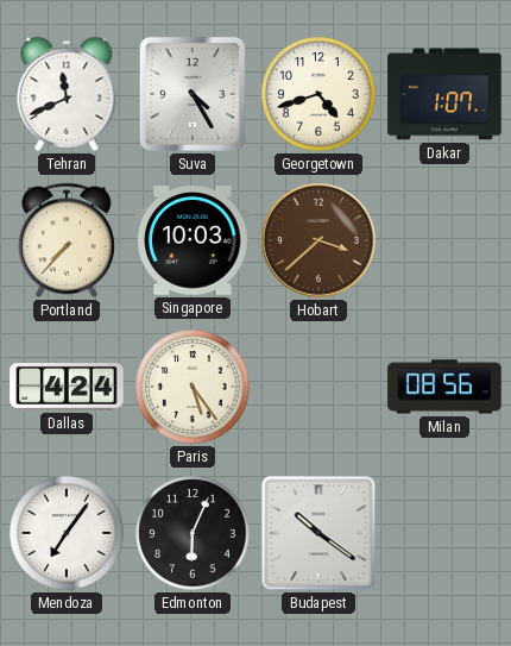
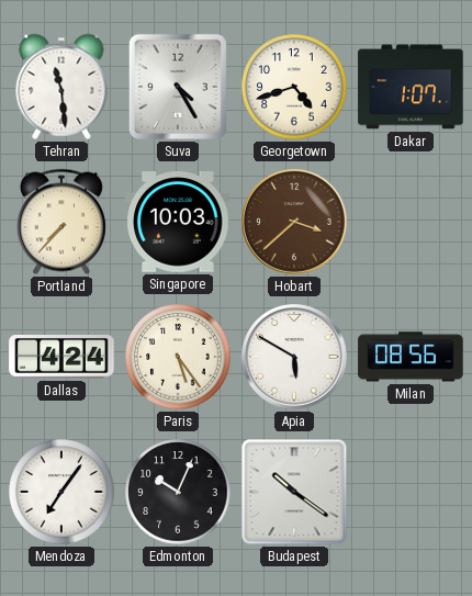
Tehran: 11:41 -> 11:29
Apia: none -> 5:50
Edmonton: 6:04 -> 10:04
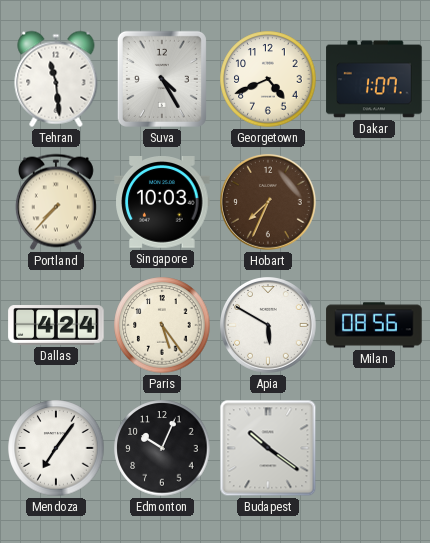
Georgetown: 4:42 -> 4:41
Hobart: 3:38 -> 7:34
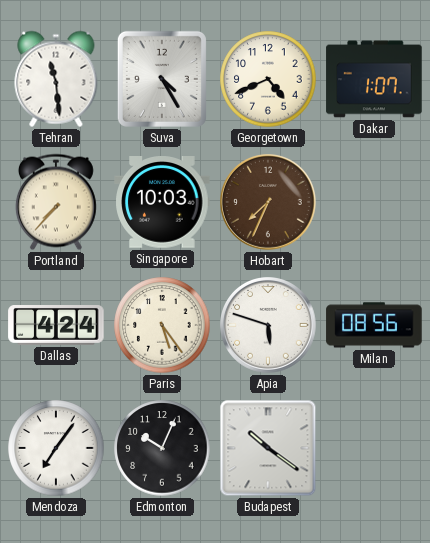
Apia: 5:50 -> 5:48
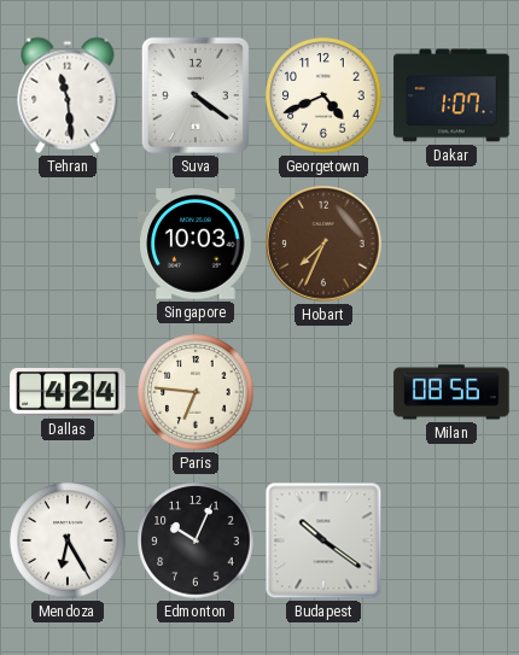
Suva: 4:25 -> 4:21
Portland: 7:37 -> none
Paris: 5:24 -> 6:46
Apia: 5:48 -> none
Mendoza: 7:06 -> 6:25
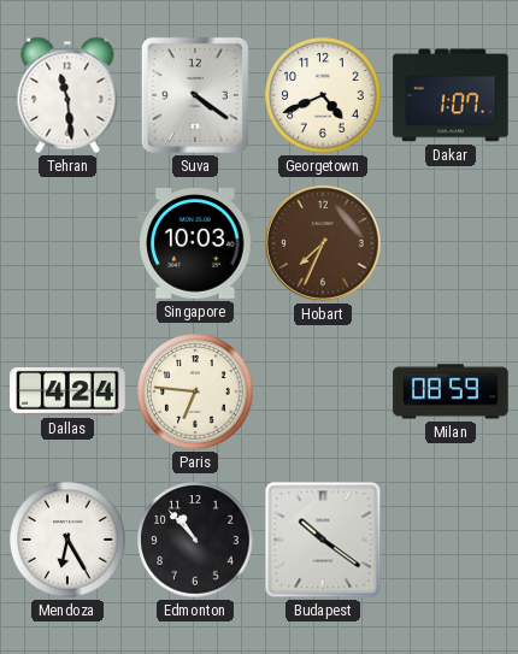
Milan: 08:56 -> 08:59
Edmonton: 10:04 -> 10:53
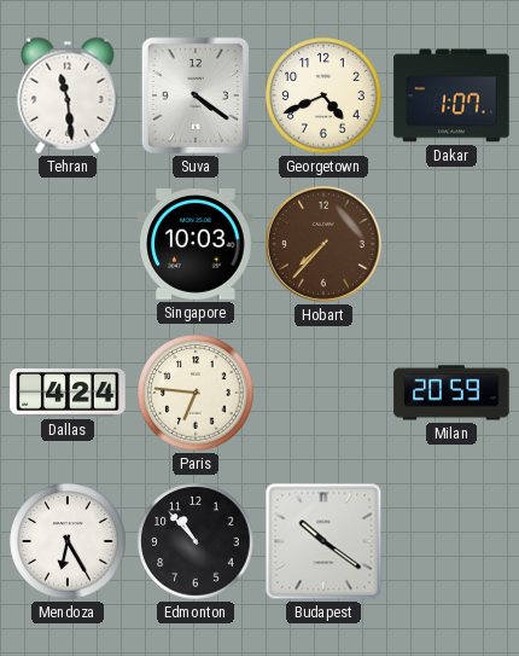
Hobart: 7:34 -> 7:37
Milan: 08:59 -> 20:59
